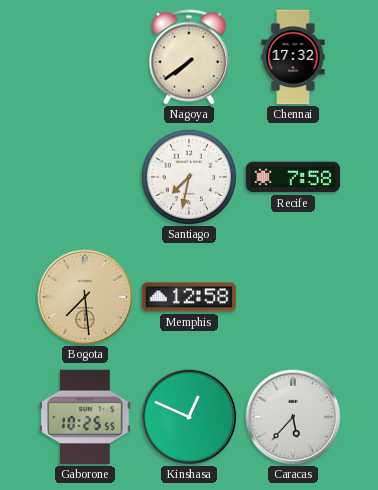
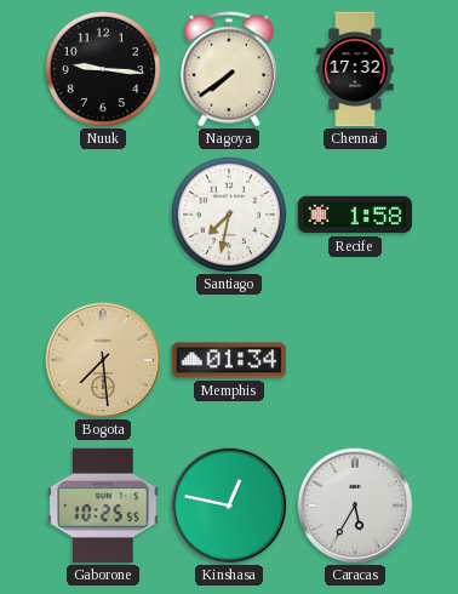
Nuuk: none -> 9:16
Recife: 7:58 -> 1:58
Memphis: 12:58 -> 01:34
Kinshasa: 12:49 -> 12:47
Caracas: 5:37 -> 5:35
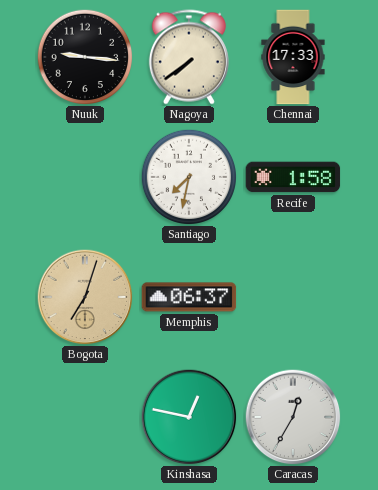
Chennai: 17:32 -> 17:33
Bogota: 7:29 -> 7:03
Memphis: 01:34 -> 06:37
Gaborone: 10:25 -> none
Caracas: 5:35 -> 12:35
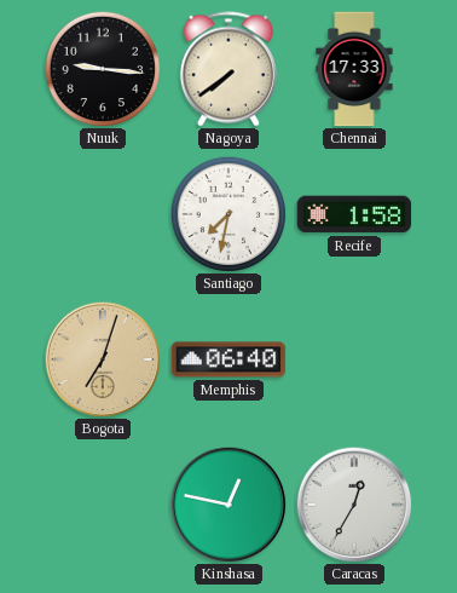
Memphis: 06:37 -> 06:40
